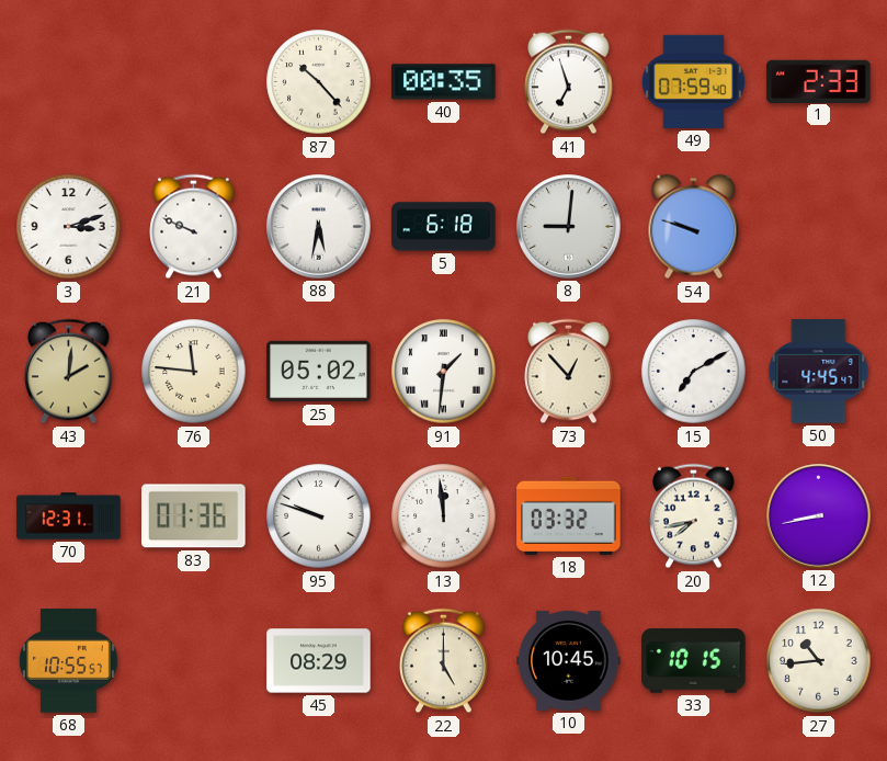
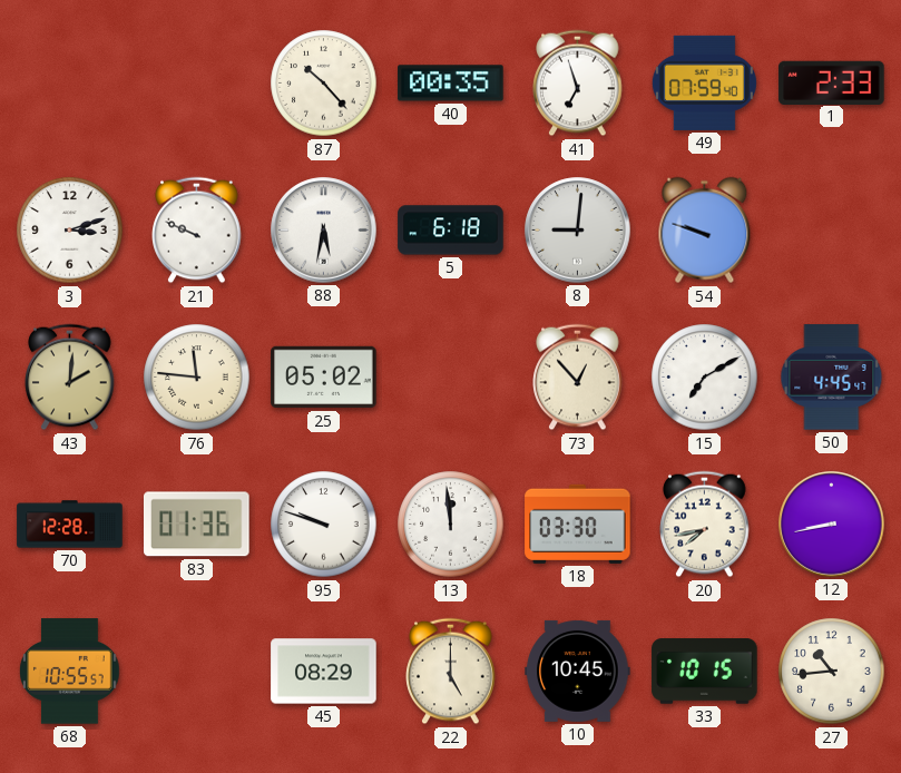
91: 1:31 -> none
70: 12:31 -> 12:28
18: 03:32 -> 03:30
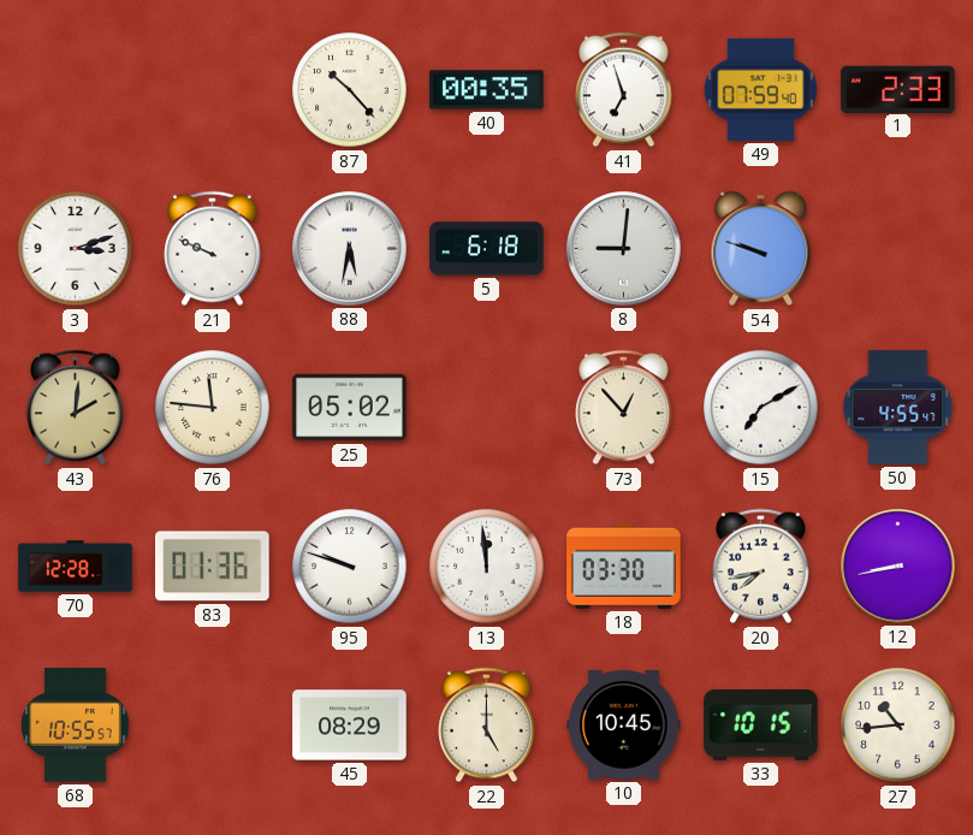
50: 4:45 -> 4:55
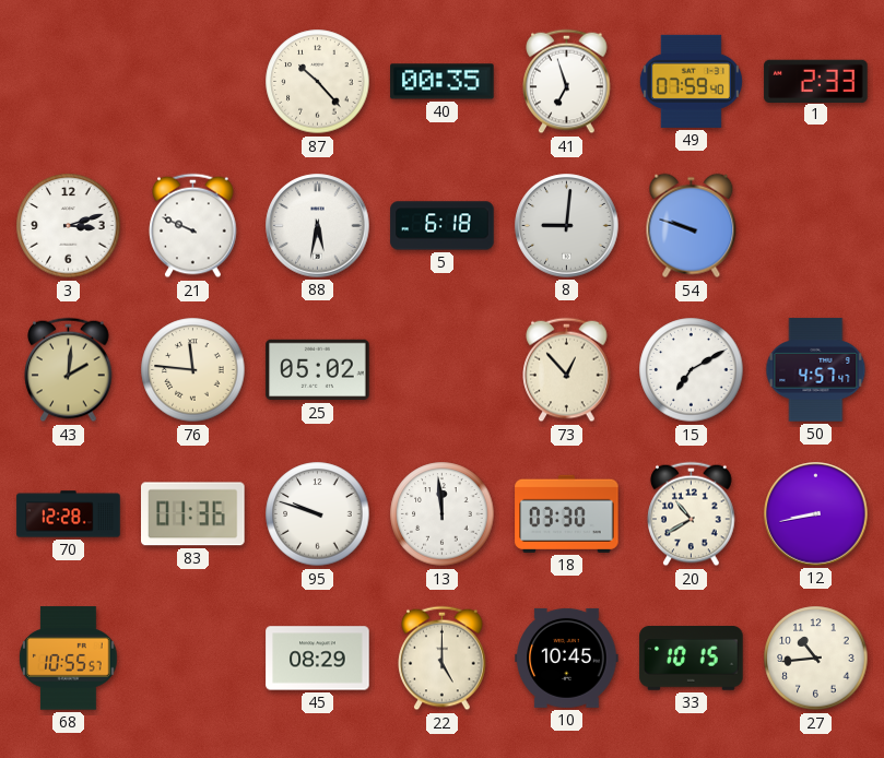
50: 4:55 -> 4:57
20: 7:43 -> 10:40
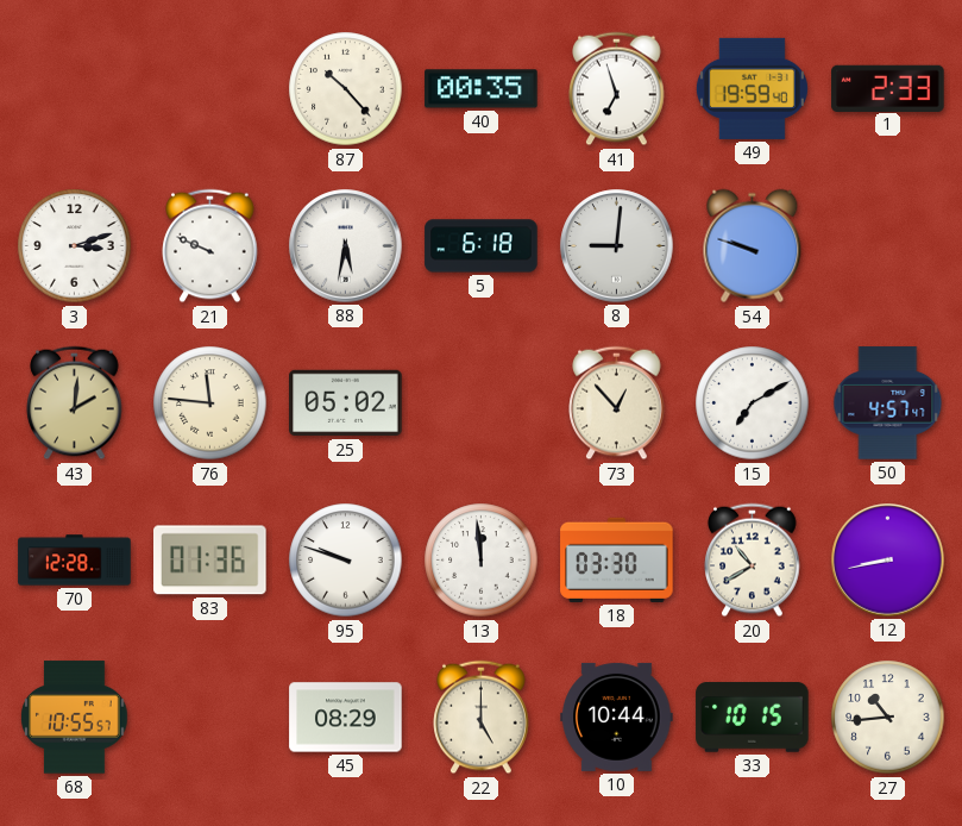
49: 07:59 -> 19:59
10: 10:45 -> 10:44
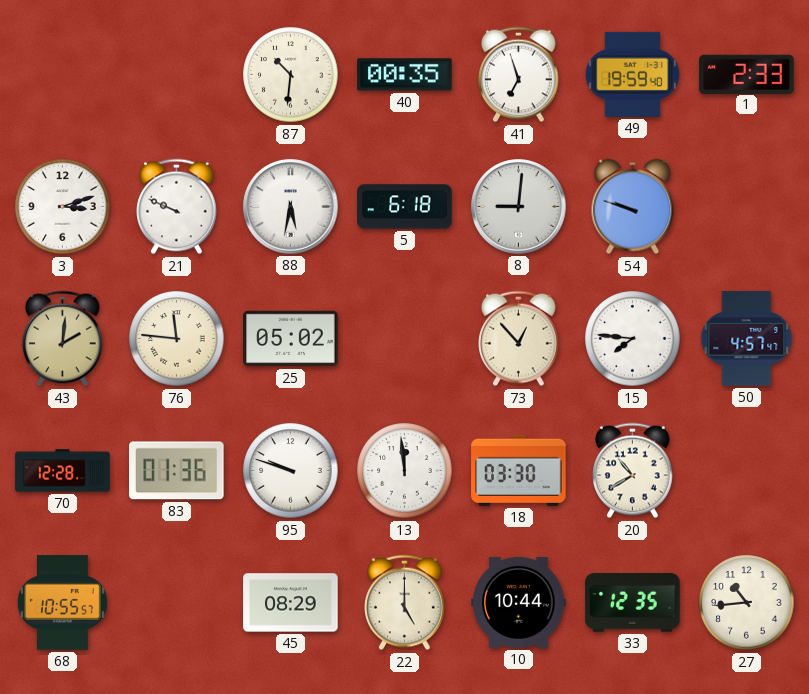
87: 10:23 -> 10:31
15: 7:10 -> 7:46
12: 8:43 -> none
33: 10:15 -> 12:35
